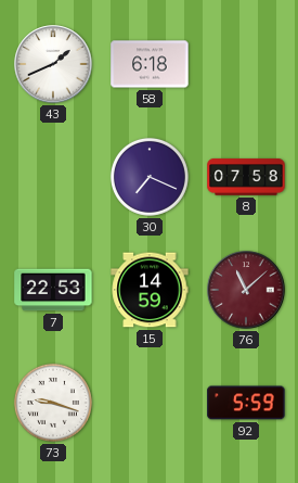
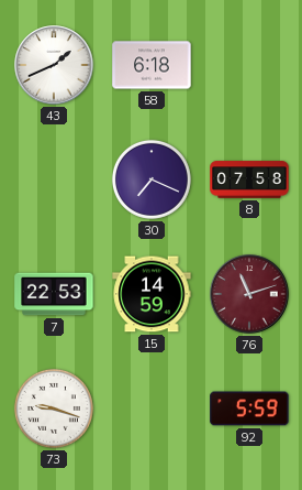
76: 11:08 -> 11:12
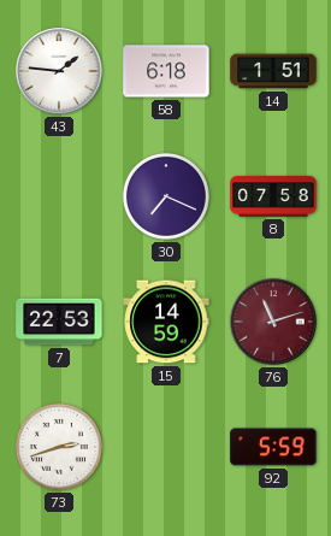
43: 1:41 -> 1:46
14: none -> 1:51
73: 9:18 -> 2:42
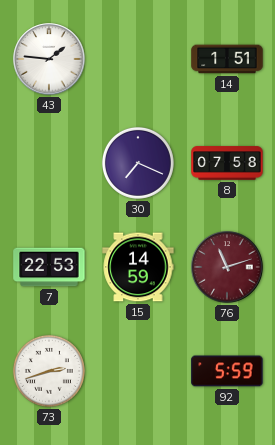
58: 6:18 -> none
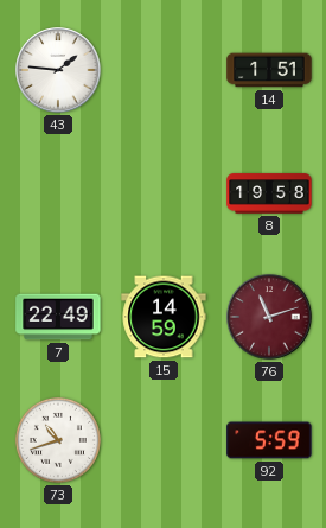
30: 7:19 -> none
8: 07:58 -> 19:58
7: 22:53 -> 22:49
73: 2:42 -> 10:42
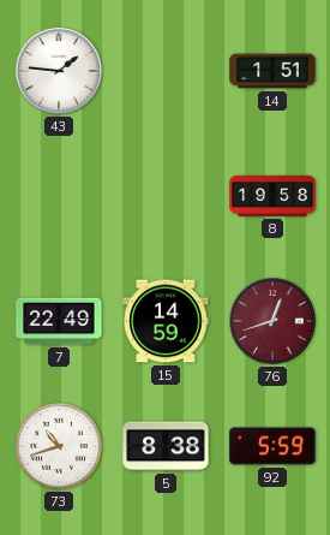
76: 11:12 -> 12:42
5: none -> 8:38
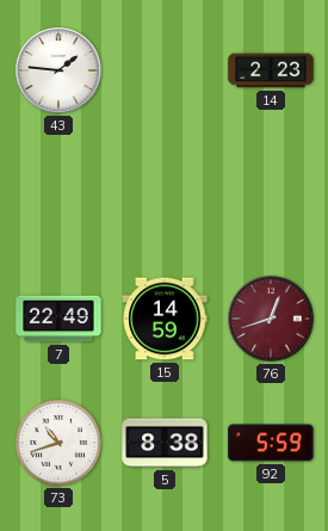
14: 1:51 -> 2:23
8: 19:58 -> none
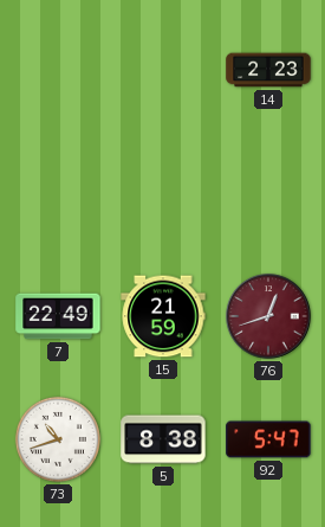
43: 1:46 -> none
15: 14:59 -> 21:59
92: 5:59 -> 5:47
